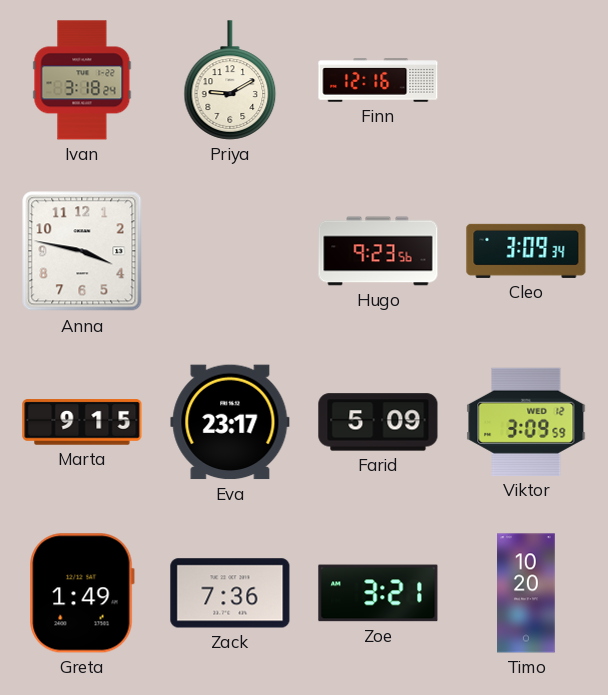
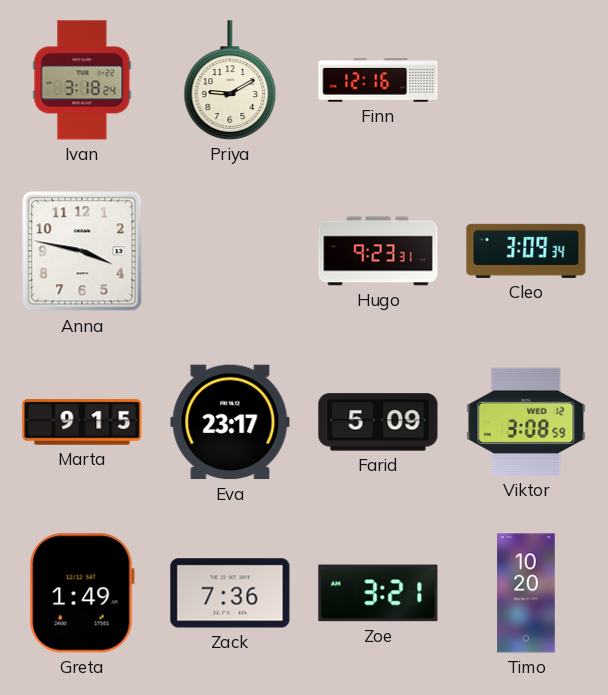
Hugo: 9:23:56 -> 9:23:31
Viktor: 3:09 -> 3:08
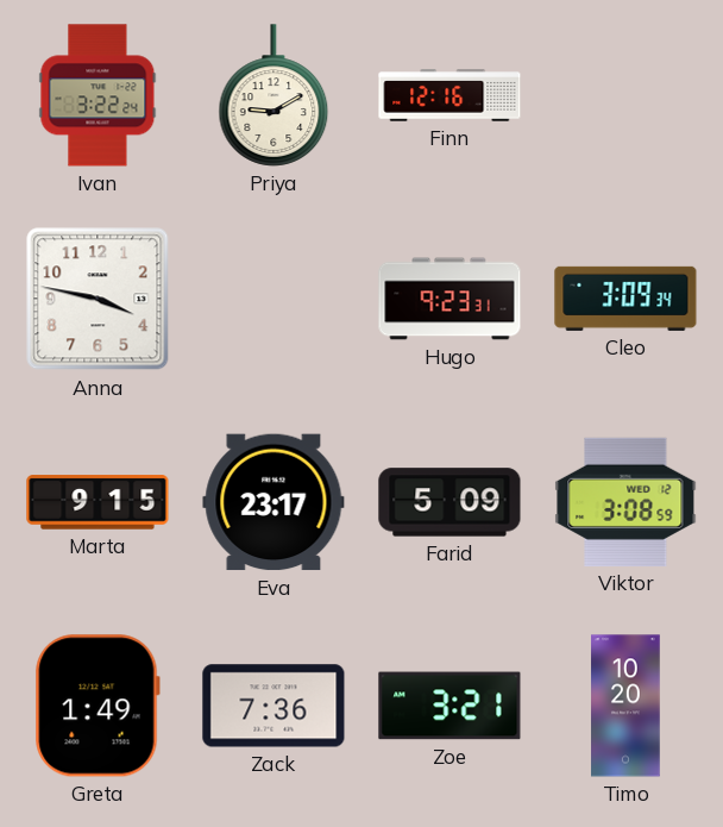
Ivan: 3:18 -> 3:22
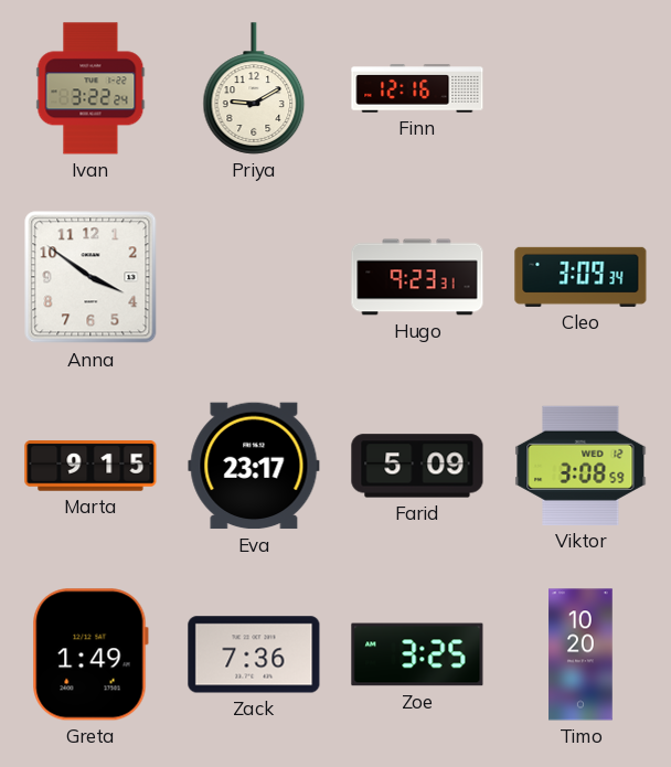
Anna: 3:47 -> 3:51
Zoe: 3:21 -> 3:25
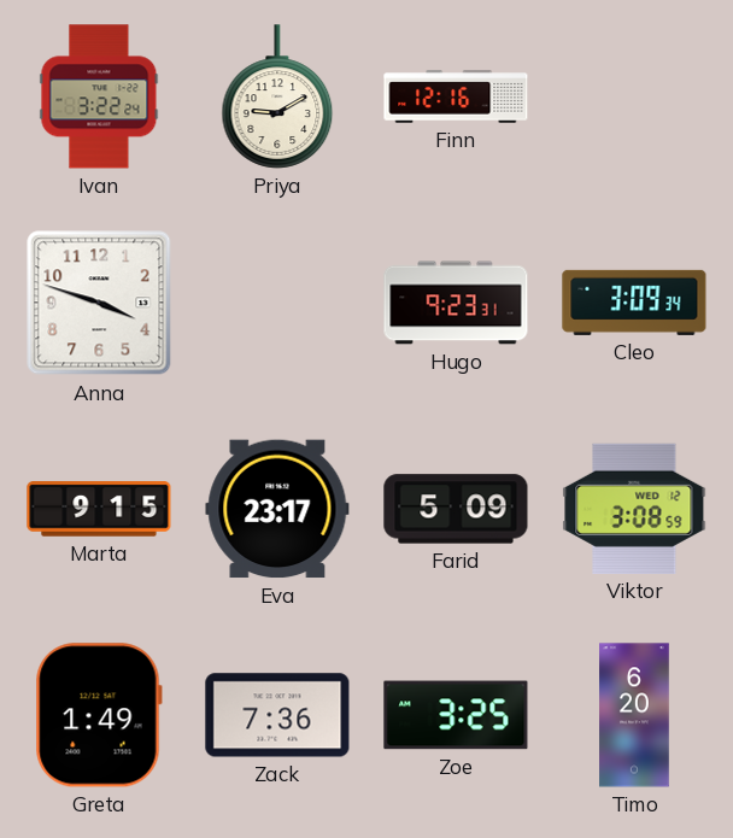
Anna: 3:51 -> 3:48
Timo: 10:20 -> 6:20
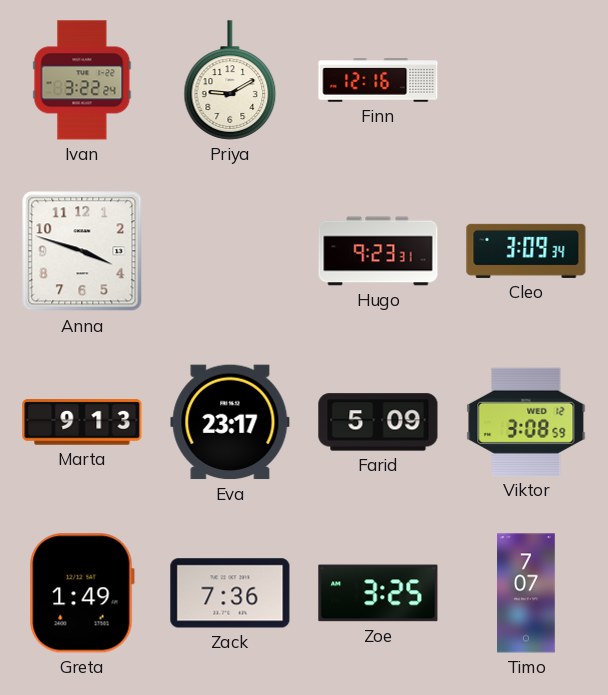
Marta: 9:15 -> 9:13
Timo: 6:20 -> 7:07
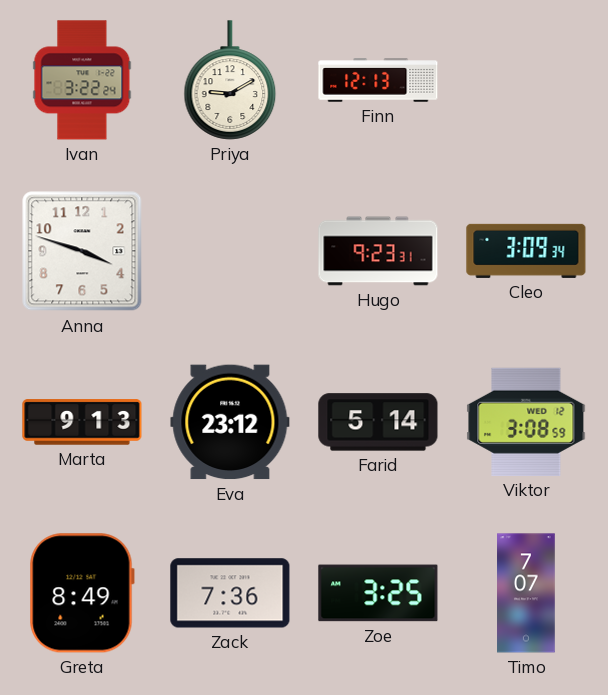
Finn: 12:16 -> 12:13
Eva: 23:17 -> 23:12
Farid: 5:09 -> 5:14
Greta: 1:49 -> 8:49
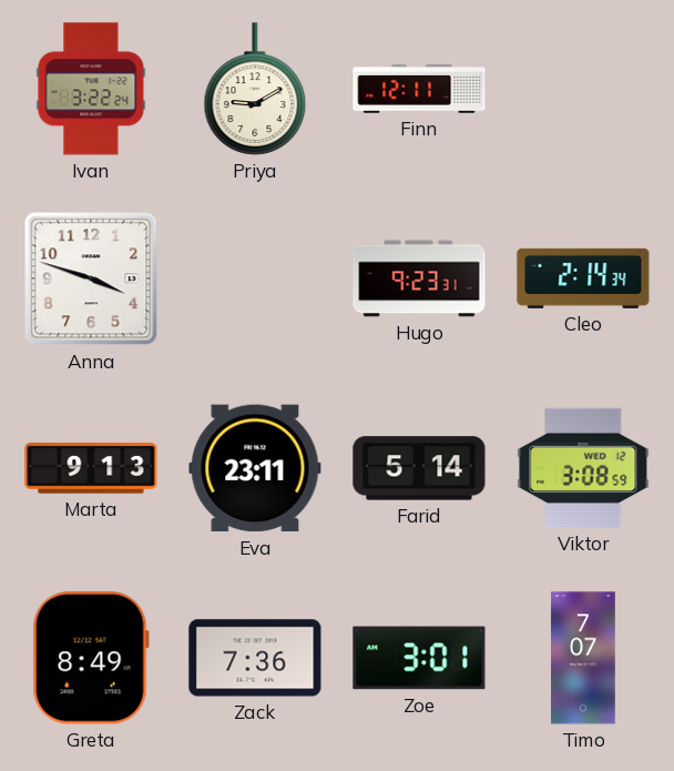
Finn: 12:13 -> 12:11
Cleo: 3:09 -> 2:14
Eva: 23:12 -> 23:11
Zoe: 3:25 -> 3:01
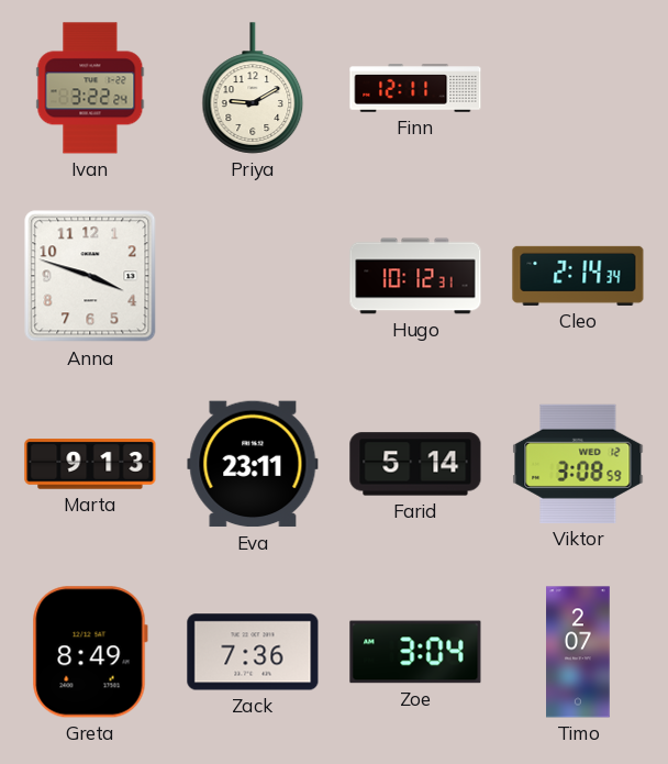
Hugo: 9:23 -> 10:12
Zoe: 3:01 -> 3:04
Timo: 7:07 -> 2:07
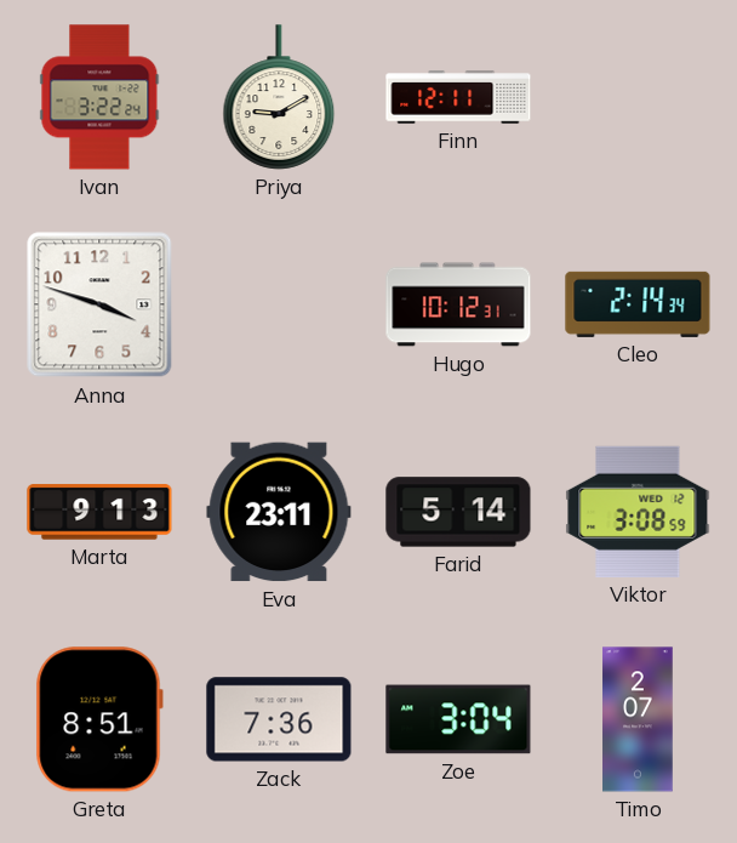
Greta: 8:49 -> 8:51
